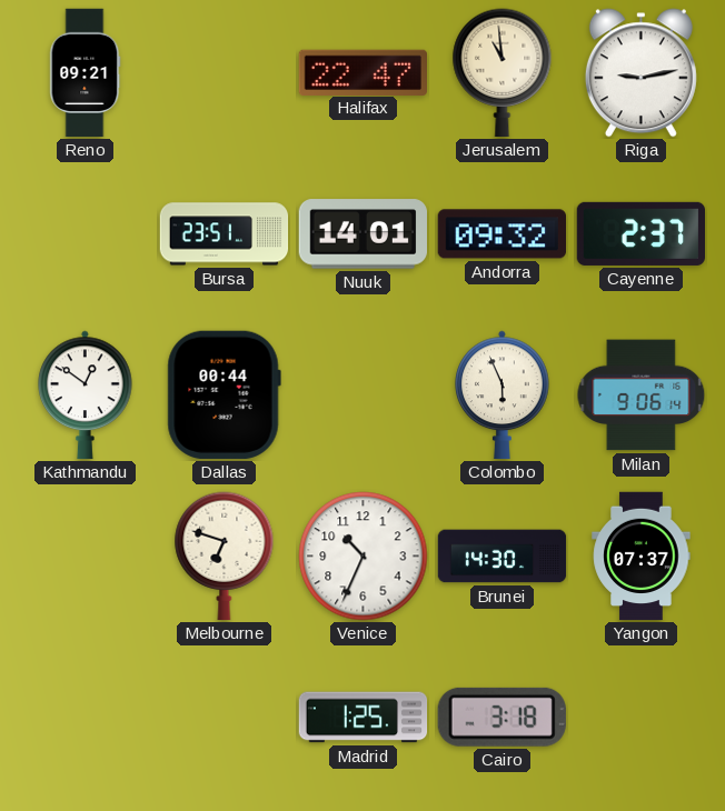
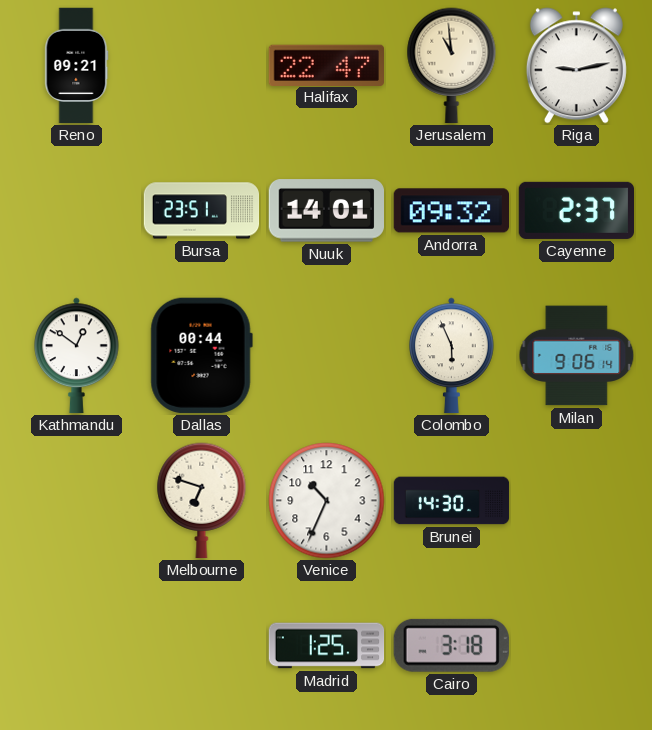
Yangon: 07:37 -> none
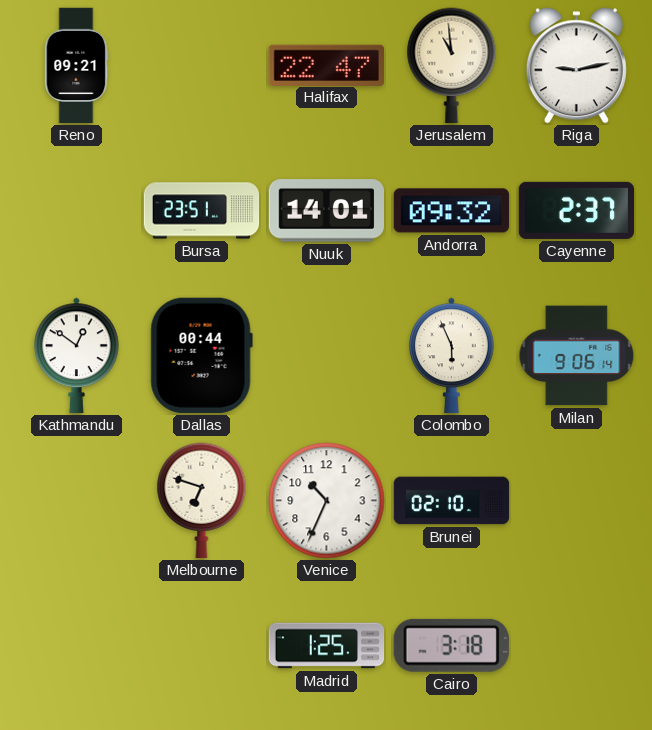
Brunei: 14:30 -> 02:10
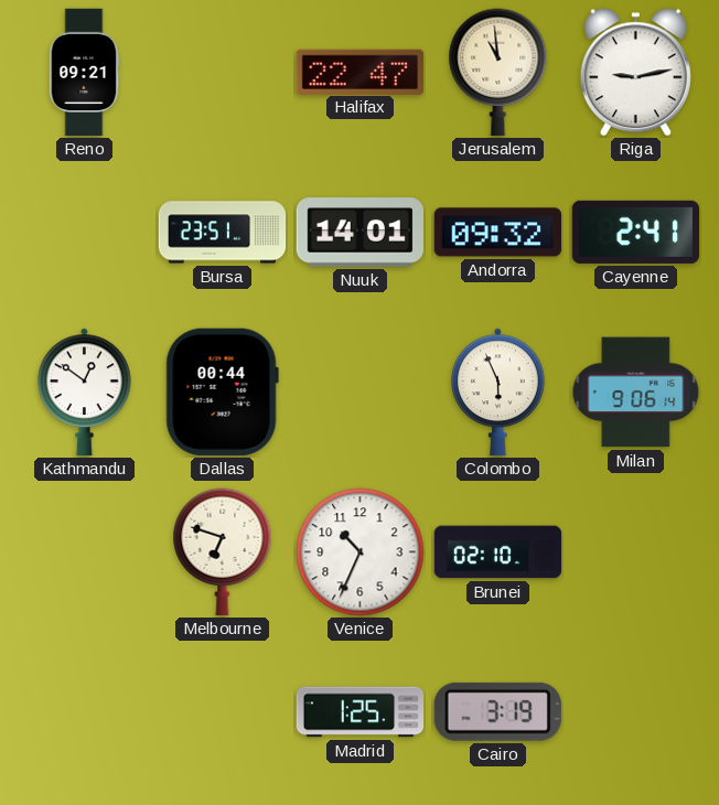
Cayenne: 2:37 -> 2:41
Cairo: 3:18 -> 3:19
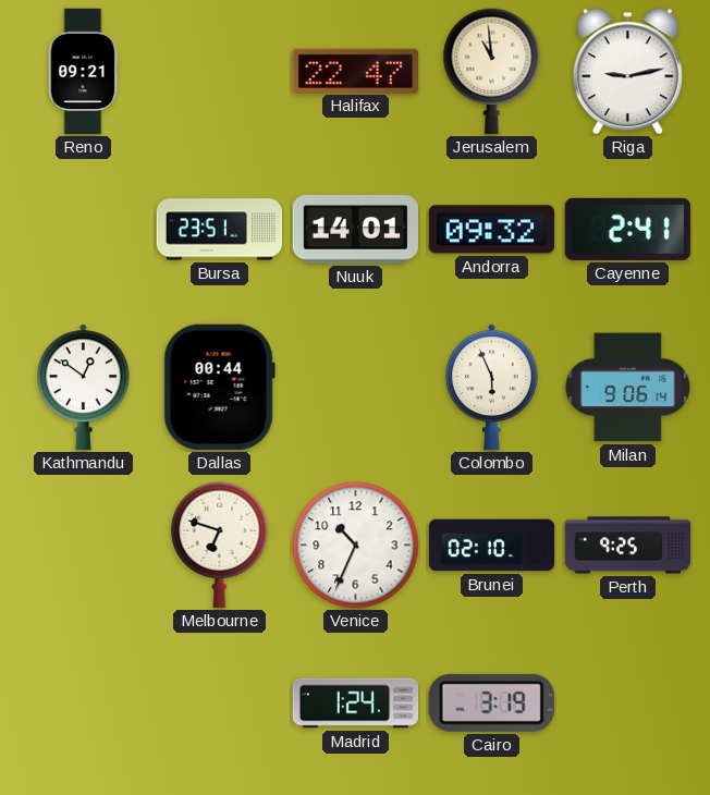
Perth: none -> 9:25
Madrid: 1:25 -> 1:24
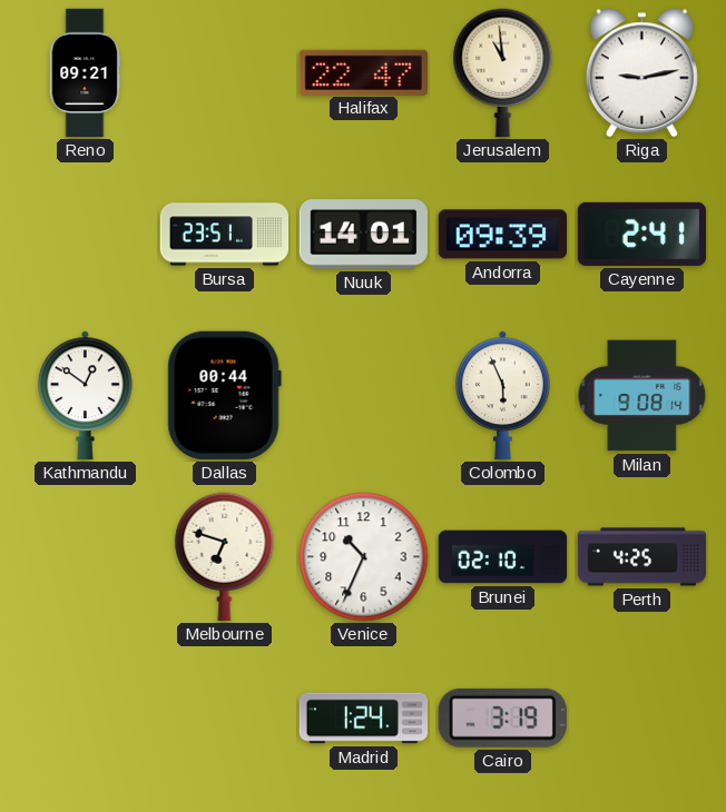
Andorra: 09:32 -> 09:39
Milan: 9:06 -> 9:08
Perth: 9:25 -> 4:25
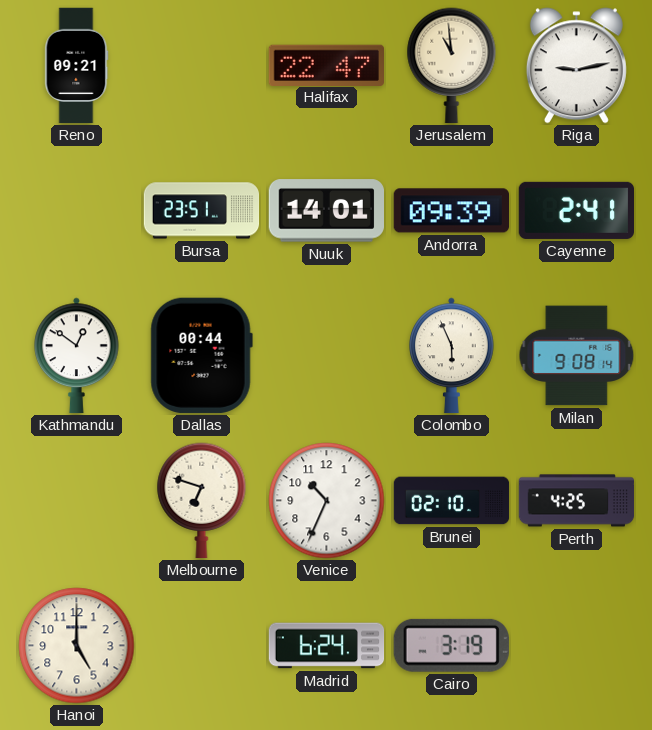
Hanoi: none -> 5:00
Madrid: 1:24 -> 6:24
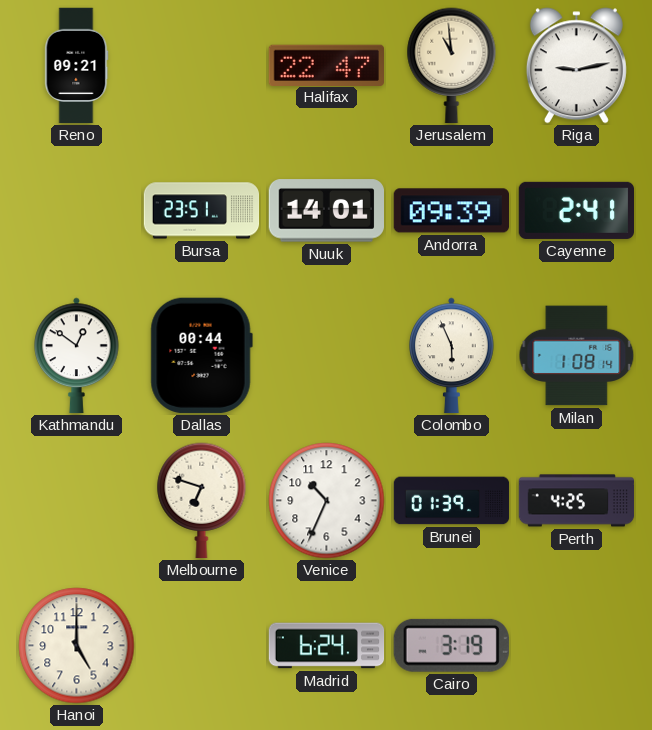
Milan: 9:08 -> 1:08
Brunei: 02:10 -> 01:39
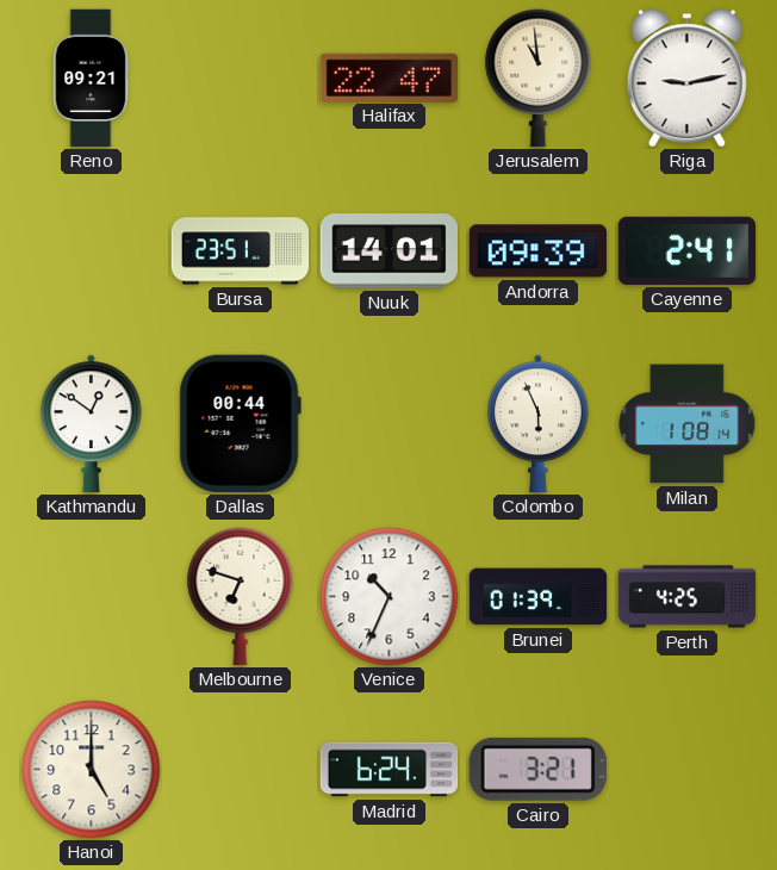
Cairo: 3:19 -> 3:21
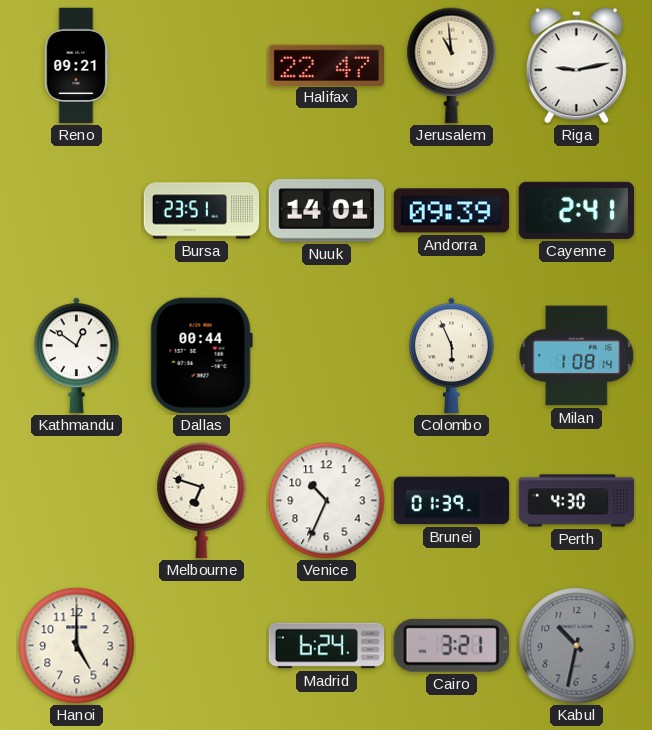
Perth: 4:25 -> 4:30
Kabul: none -> 10:32
